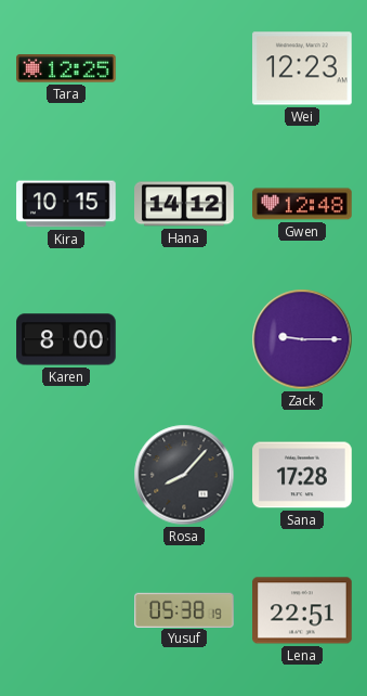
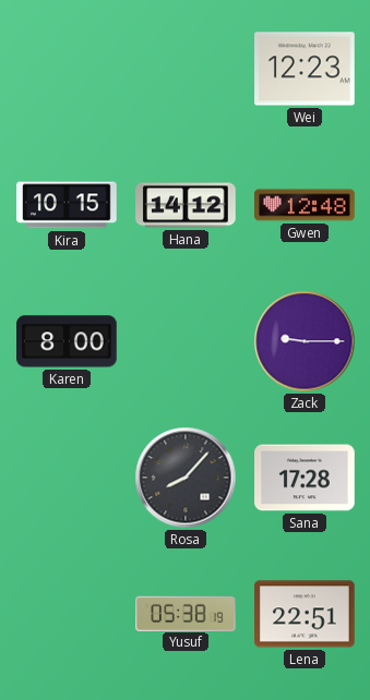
Tara: 12:25 -> none
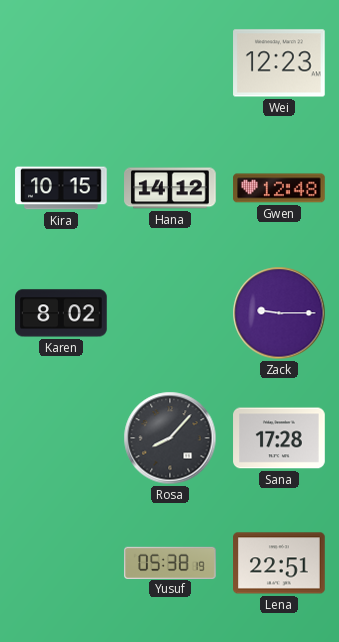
Karen: 8:00 -> 8:02
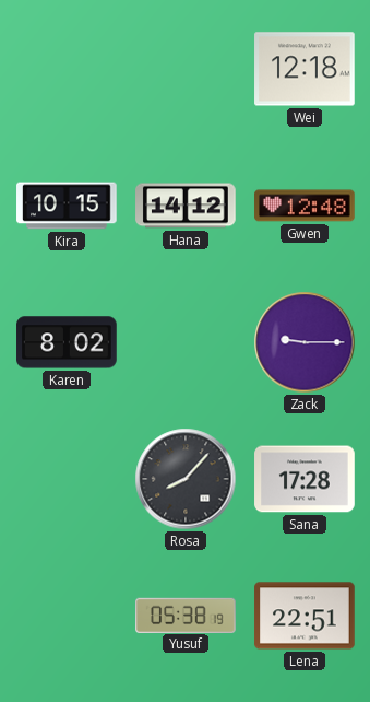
Wei: 12:23 -> 12:18
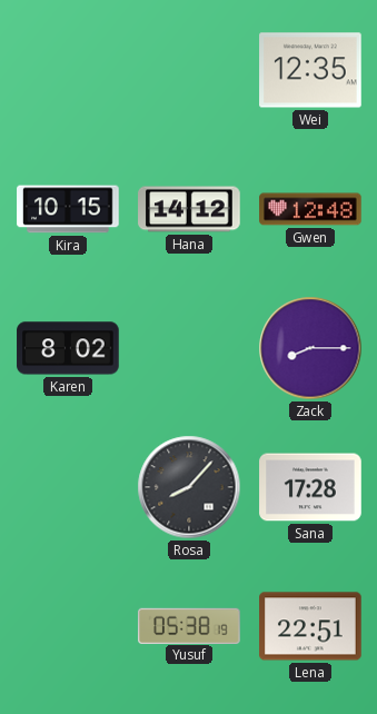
Wei: 12:18 -> 12:35
Zack: 9:15 -> 8:15
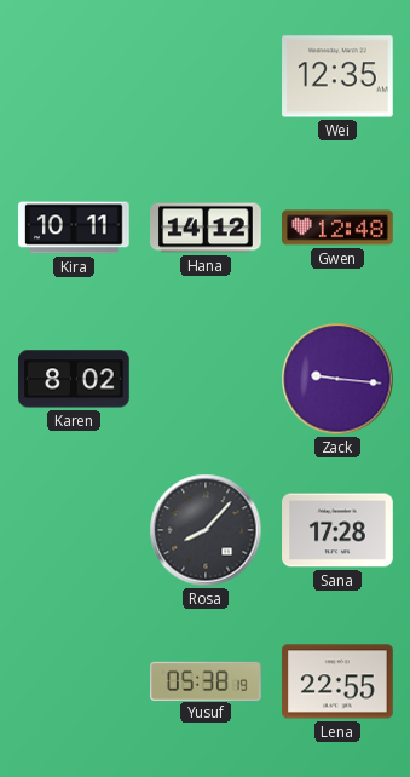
Kira: 10:15 -> 10:11
Zack: 8:15 -> 9:16
Lena: 22:51 -> 22:55
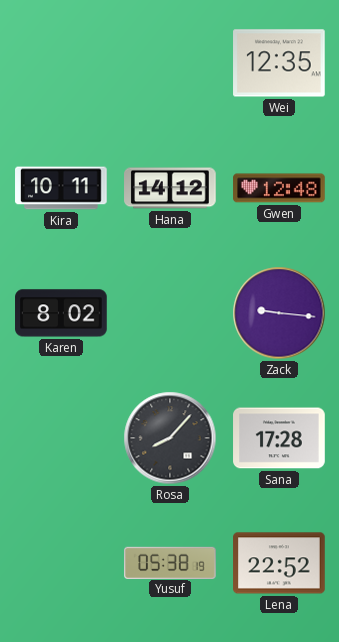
Lena: 22:55 -> 22:52
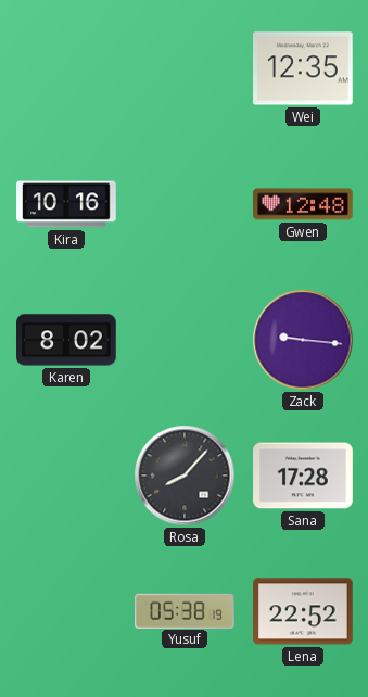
Kira: 10:11 -> 10:16
Hana: 14:12 -> none
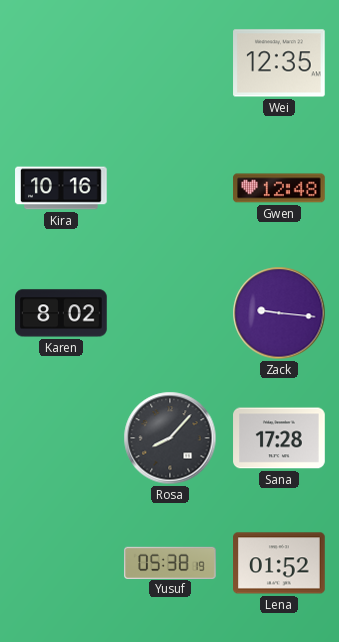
Lena: 22:52 -> 01:52
